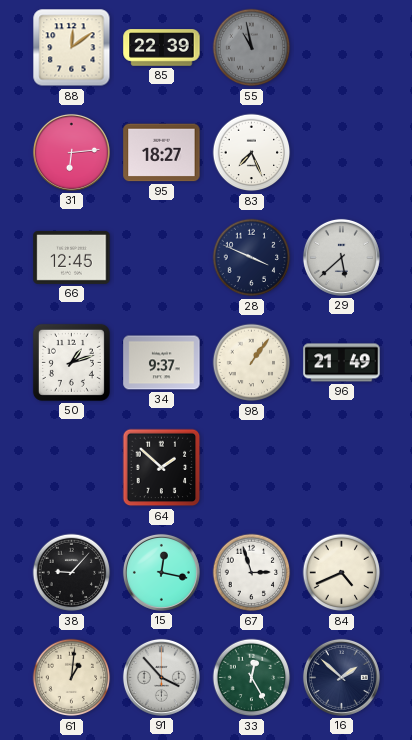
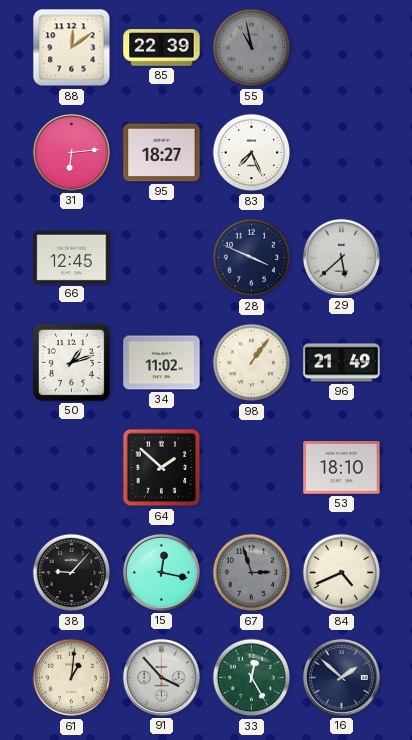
34: 9:37 -> 11:02
53: none -> 18:10
67 dial: white -> grey
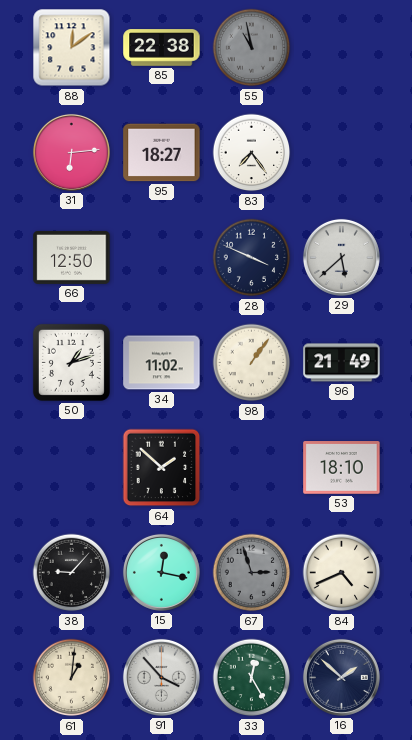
85: 22:39 -> 22:38
83: 7:26 -> 7:24
66: 12:45 -> 12:50
